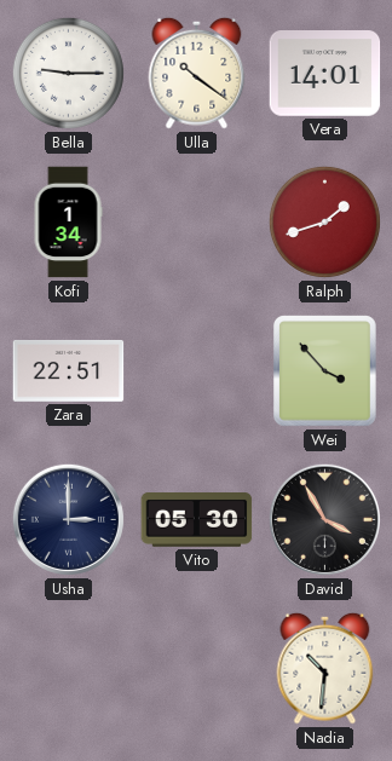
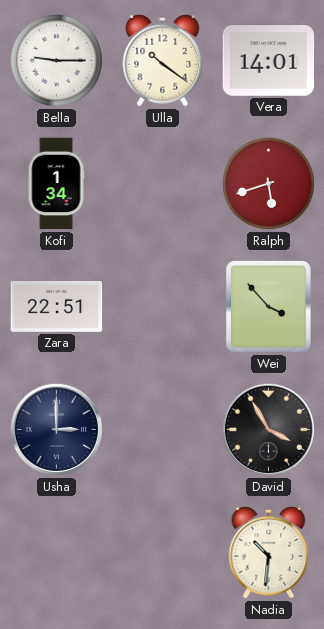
Ralph: 1:42 -> 5:42
Vito: 05:30 -> none
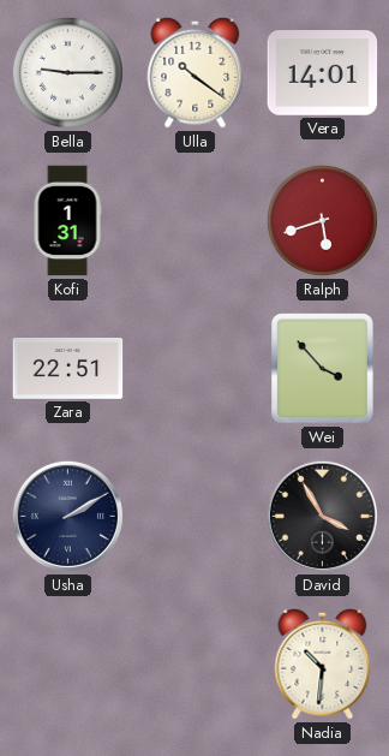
Kofi: 1:34 -> 1:31
Usha: 3:00 -> 2:10
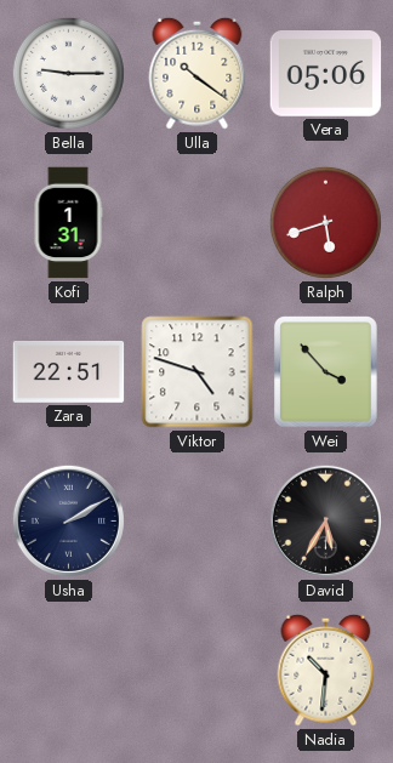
Vera: 14:01 -> 05:06
Viktor: none -> 4:48
David: 3:55 -> 5:35
